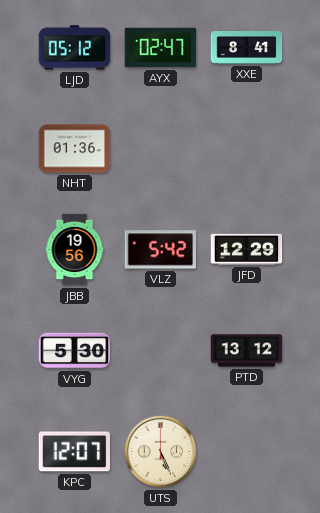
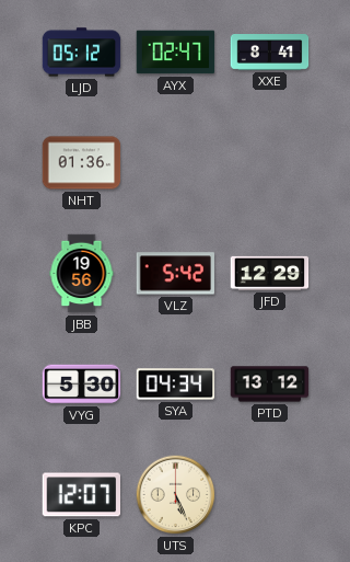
SYA: none -> 04:34
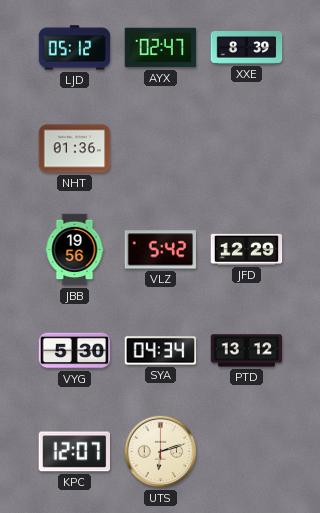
XXE: 8:41 -> 8:39
UTS: 5:26 -> 6:12
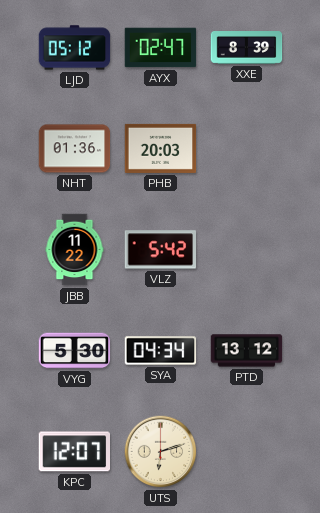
PHB: none -> 20:03
JBB: 19:56 -> 11:22
JFD: 12:29 -> none
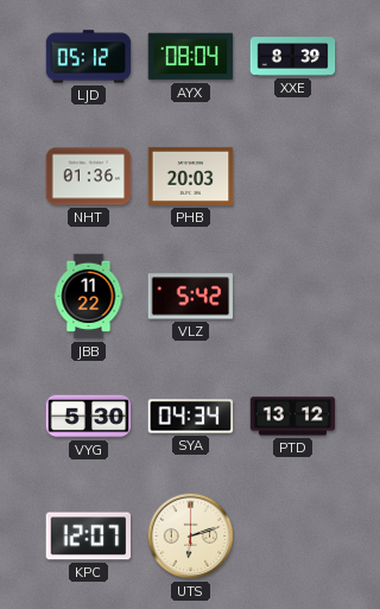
AYX: 02:47 -> 08:04
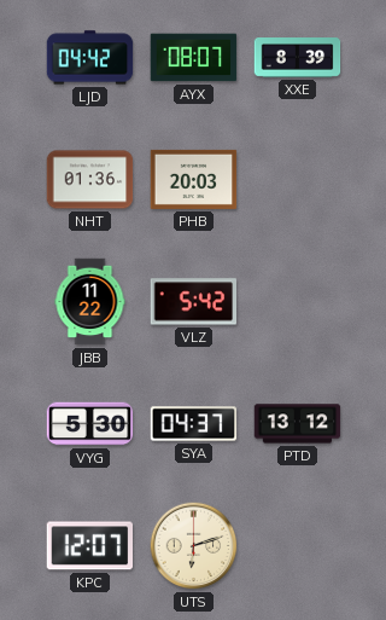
LJD: 05:12 -> 04:42
AYX: 08:04 -> 08:07
SYA: 04:34 -> 04:37
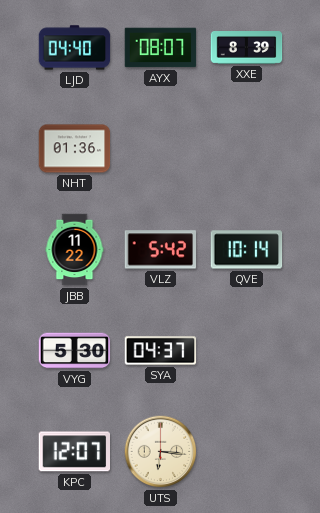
LJD: 04:42 -> 04:40
PHB: 20:03 -> none
QVE: none -> 10:14
PTD: 13:12 -> none
UTS: 6:12 -> 6:16
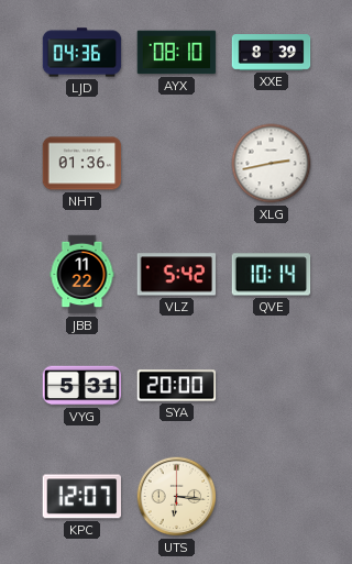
LJD: 04:40 -> 04:36
AYX: 08:07 -> 08:10
XLG: none -> 2:43
VYG: 5:30 -> 5:31
SYA: 04:37 -> 20:00
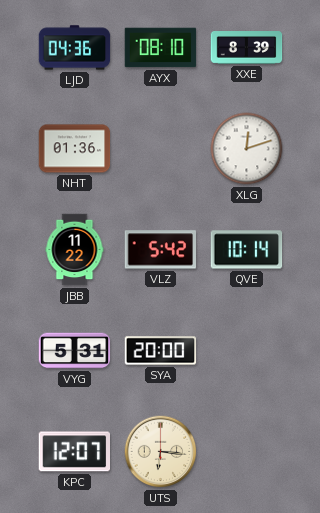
XLG: 2:43 -> 12:12
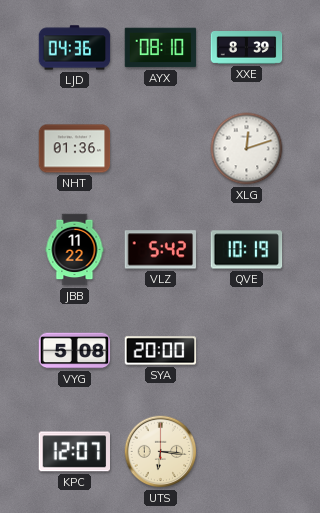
QVE: 10:14 -> 10:19
VYG: 5:31 -> 5:08
